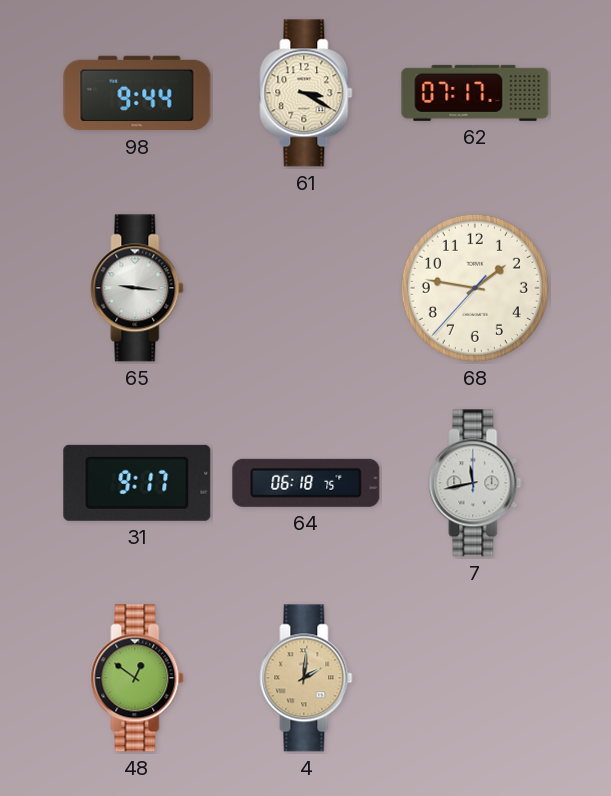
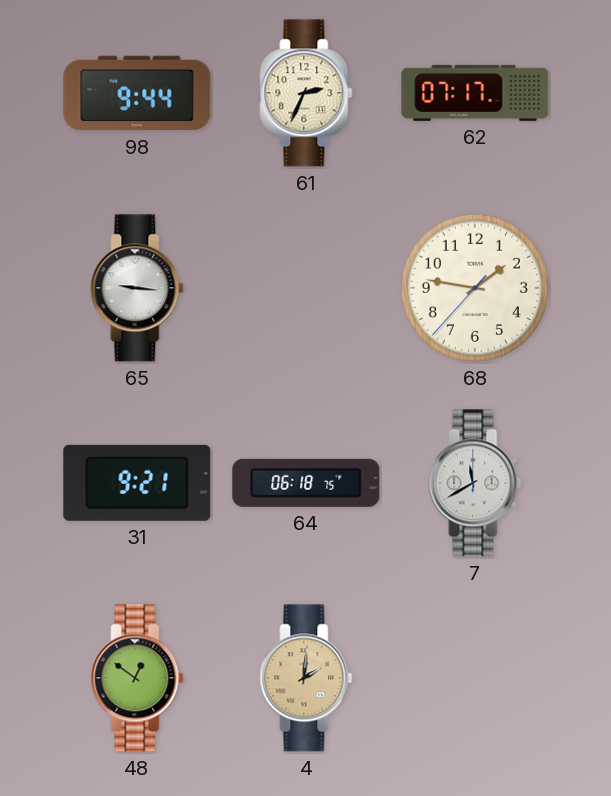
61: 3:20 -> 2:34
31: 9:17 -> 9:21
7: 11:43 -> 11:40
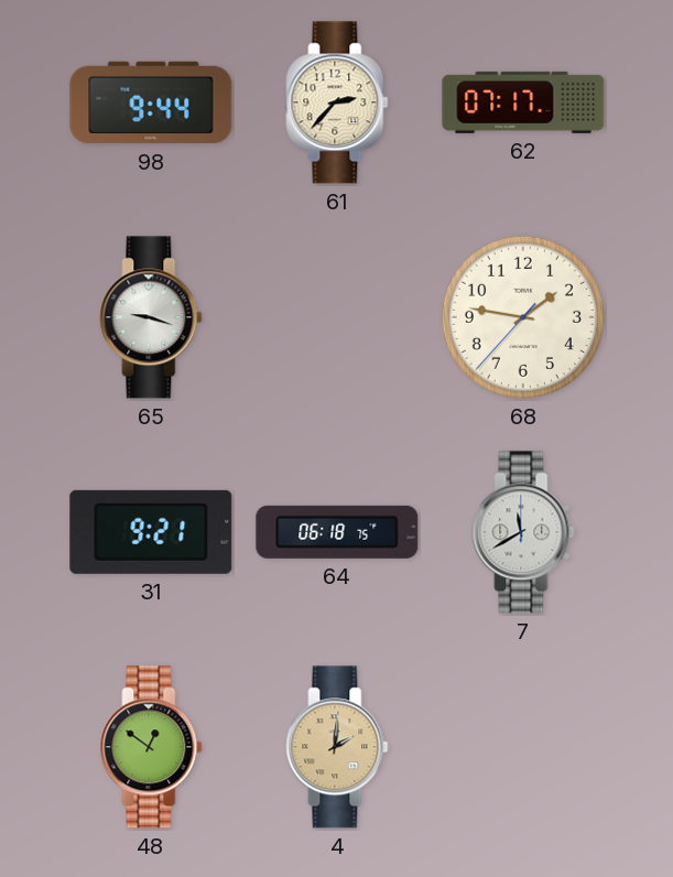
61: 2:34 -> 2:37
65: 9:16 -> 9:18
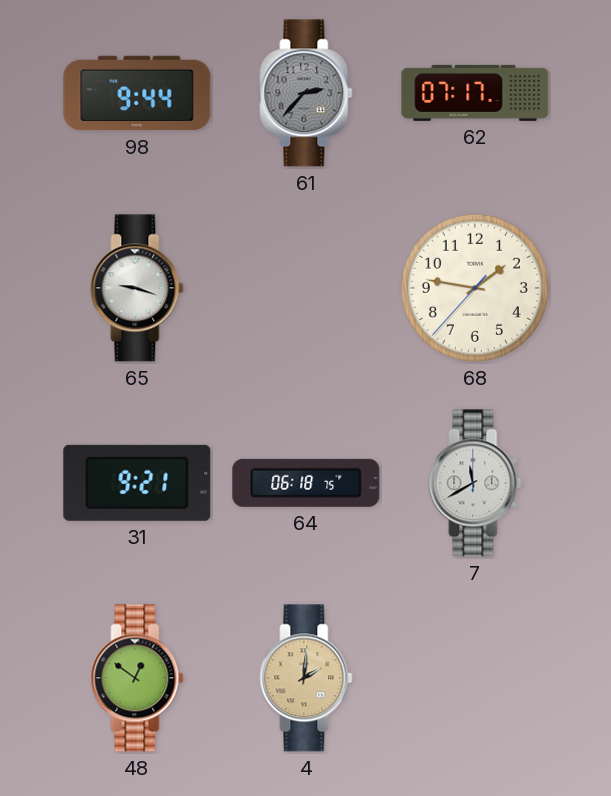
61 dial: cream -> grey
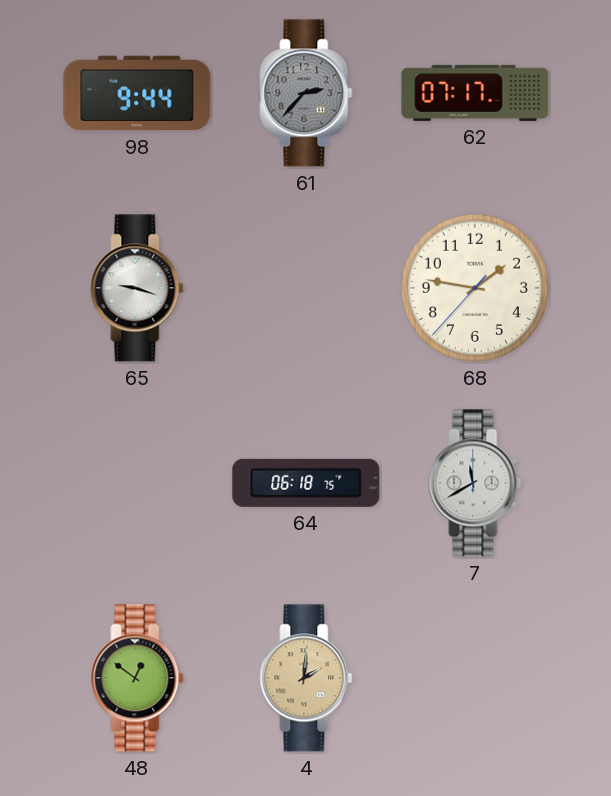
31: 9:21 -> none
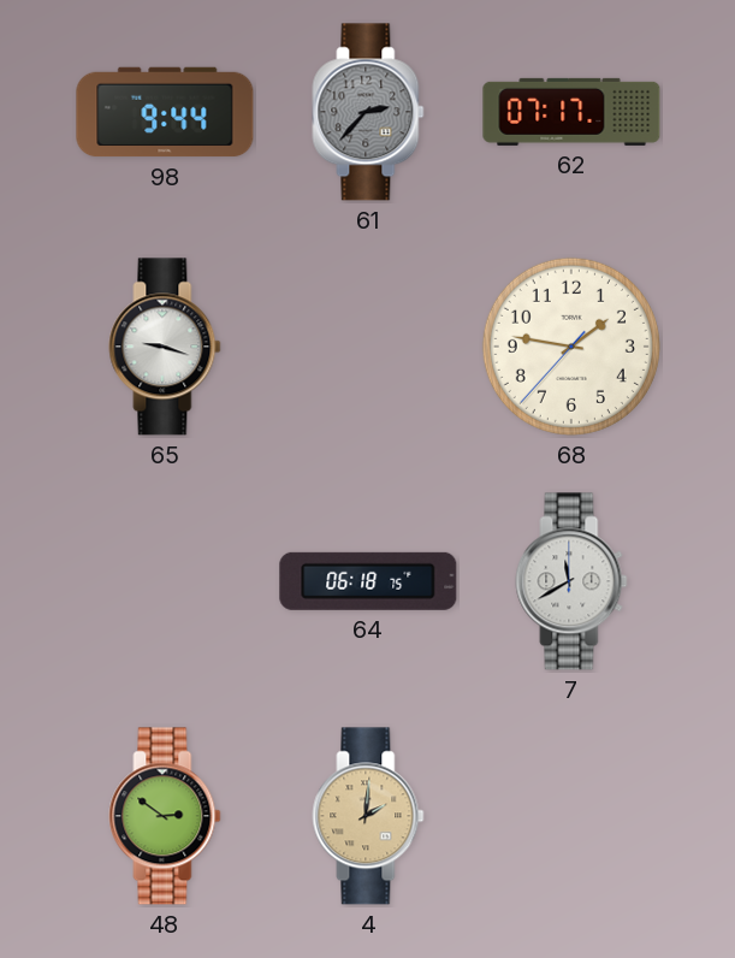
48: 12:51 -> 2:51
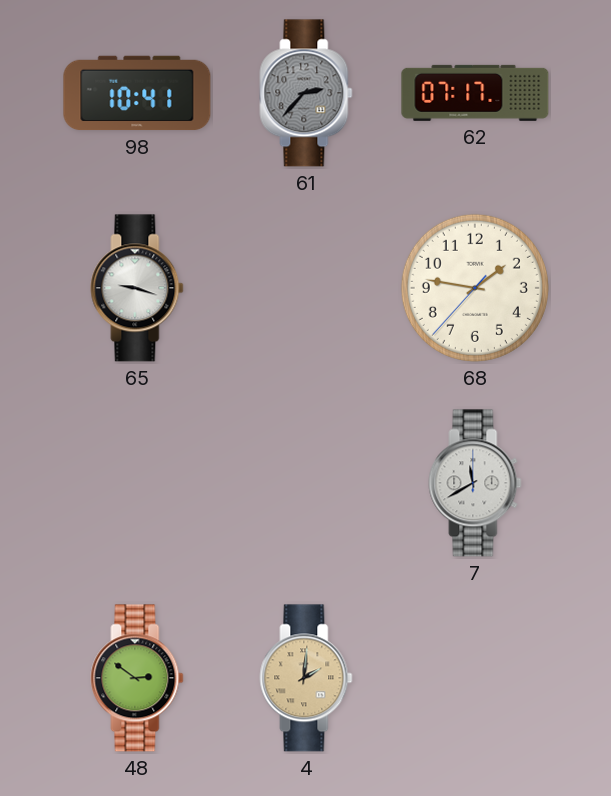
98: 9:44 -> 10:41
64: 06:18 -> none
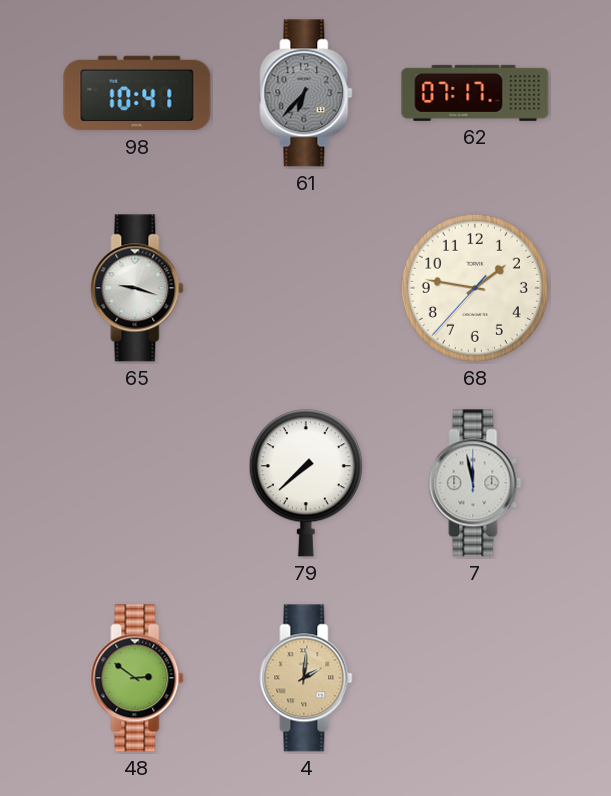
61: 2:37 -> 6:37
79: none -> 7:38
7: 11:40 -> 11:58
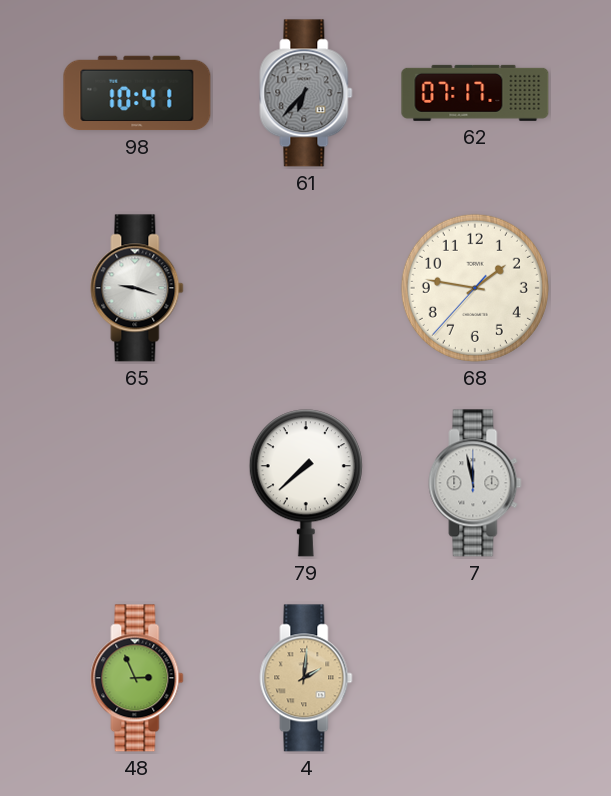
48: 2:51 -> 2:56
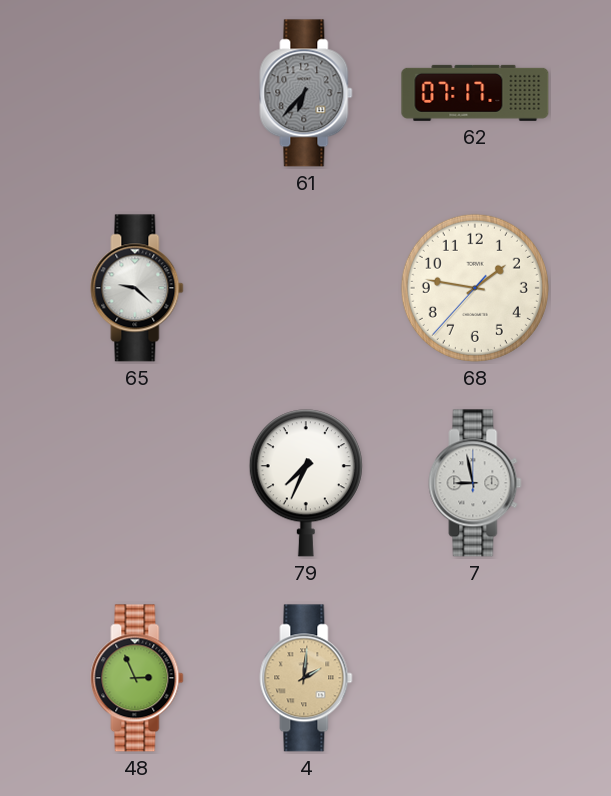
98: 10:41 -> none
65: 9:18 -> 9:22
79: 7:38 -> 7:34
7: 11:58 -> 8:58
